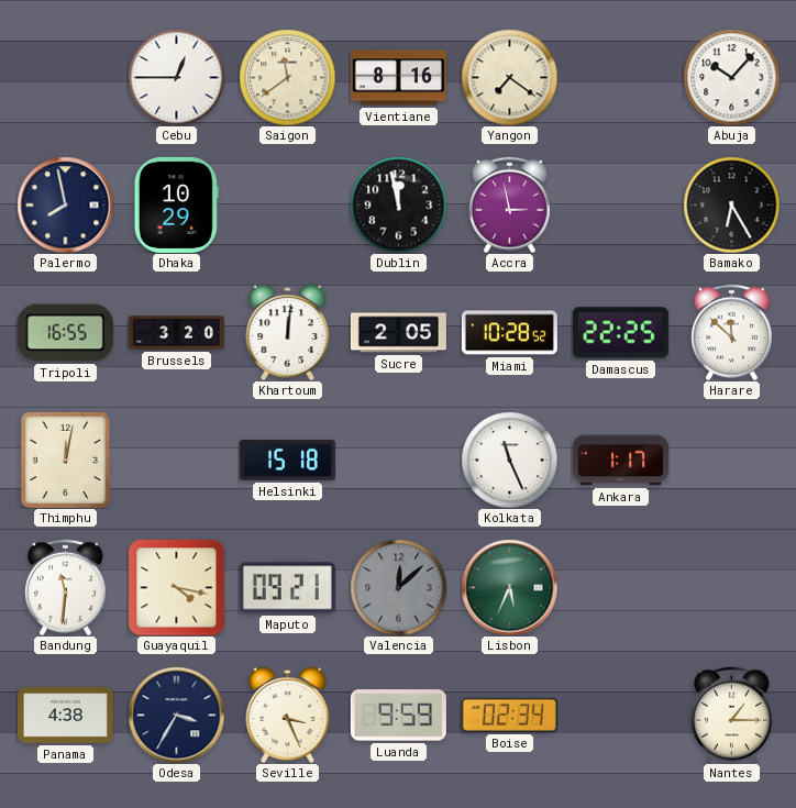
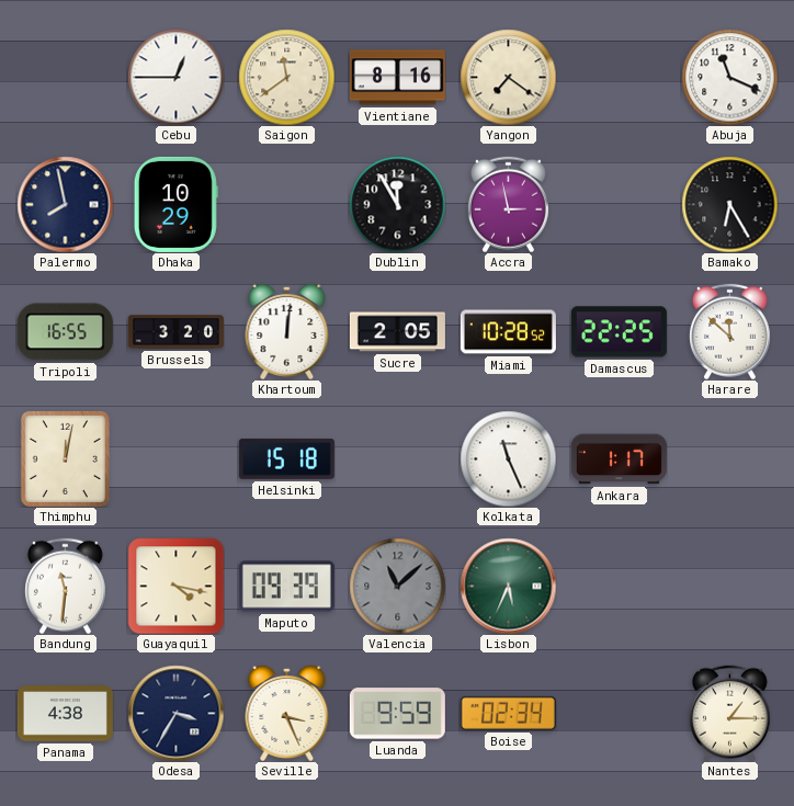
Abuja: 10:07 -> 11:19
Dublin: 11:58 -> 11:55
Maputo: 09:21 -> 09:39
Valencia: 12:08 -> 11:08
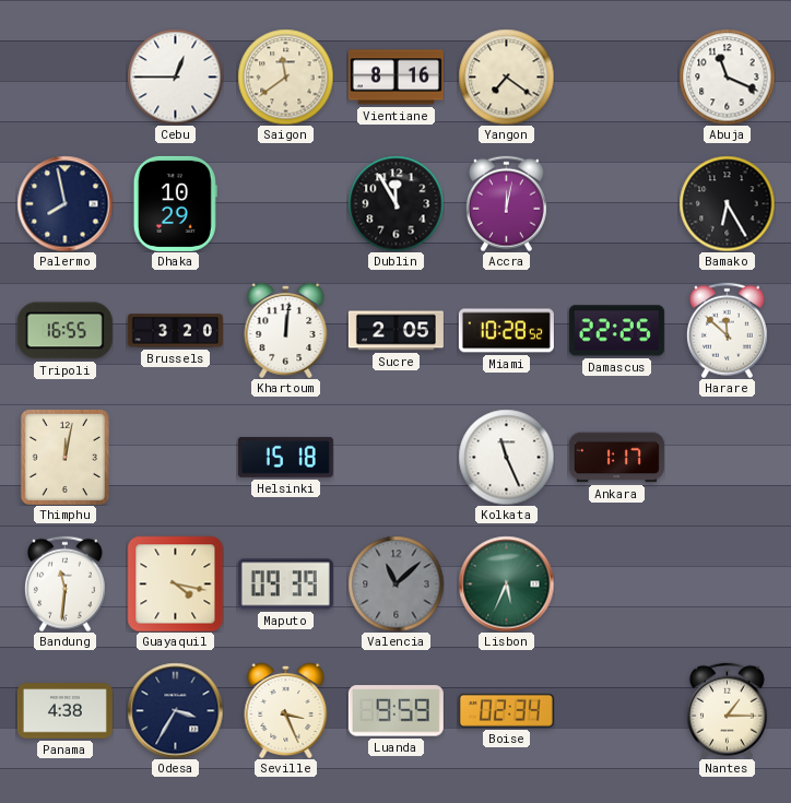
Accra: 2:58 -> 12:02
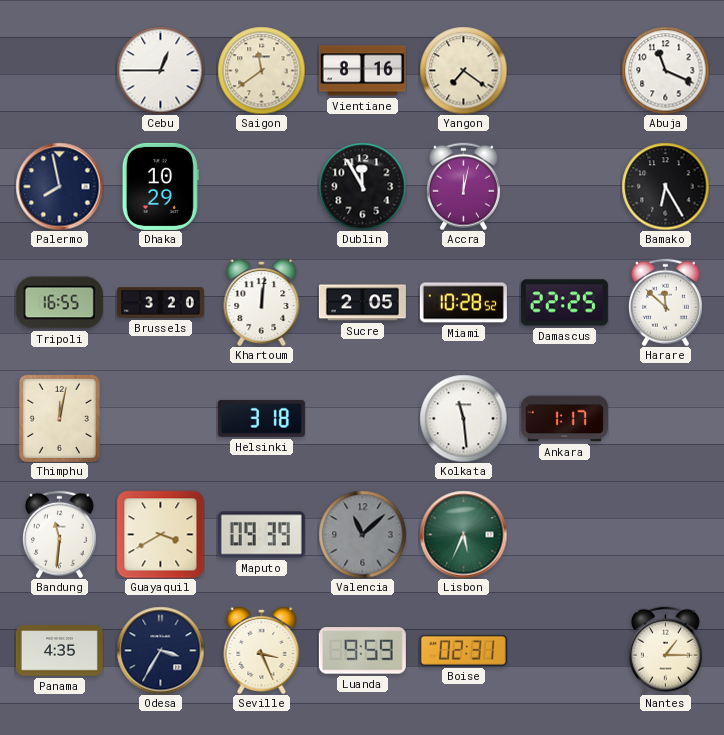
Helsinki: 15:18 -> 3:18
Kolkata: 11:26 -> 11:29
Guayaquil: 4:17 -> 3:40
Panama: 4:38 -> 4:35
Boise: 02:34 -> 02:31
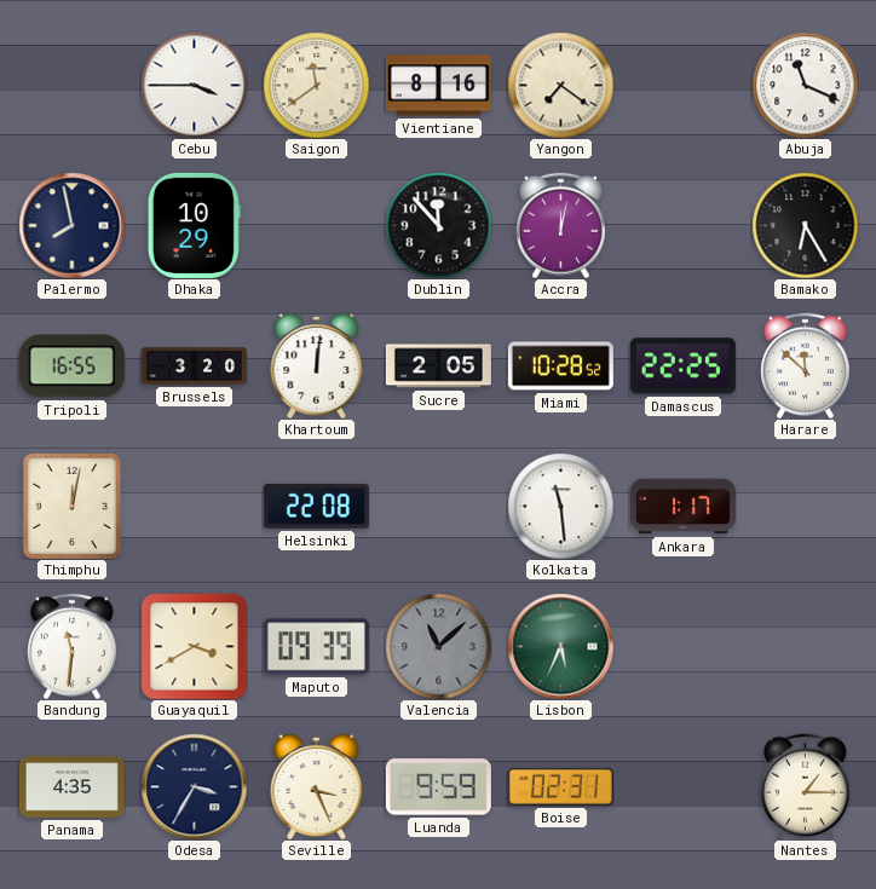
Cebu: 12:45 -> 3:45
Dublin: 11:55 -> 11:53
Helsinki: 3:18 -> 22:08
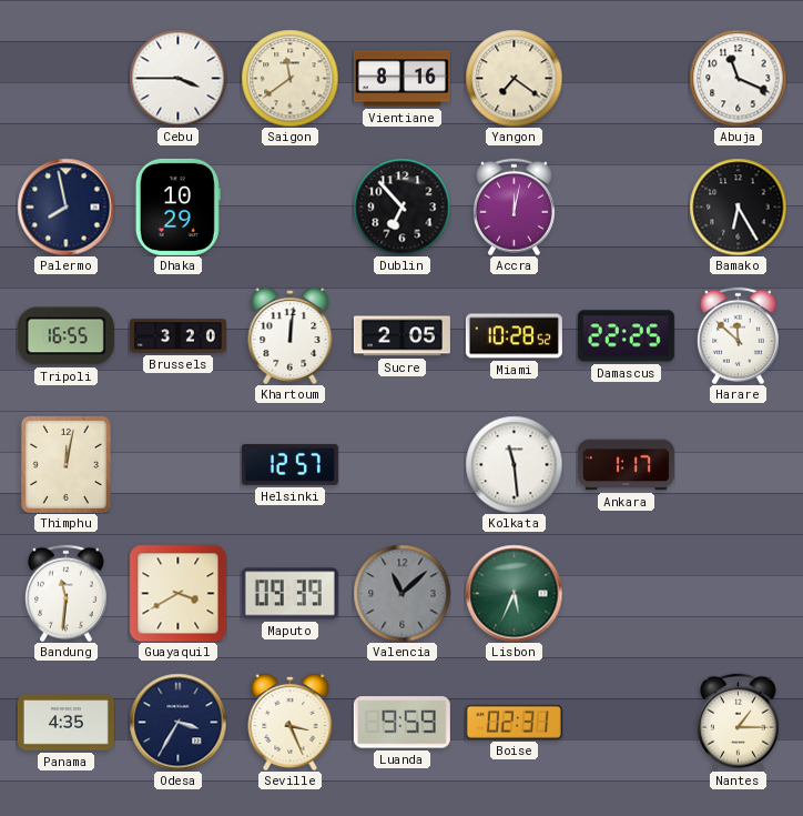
Dublin: 11:53 -> 6:53
Helsinki: 22:08 -> 12:57
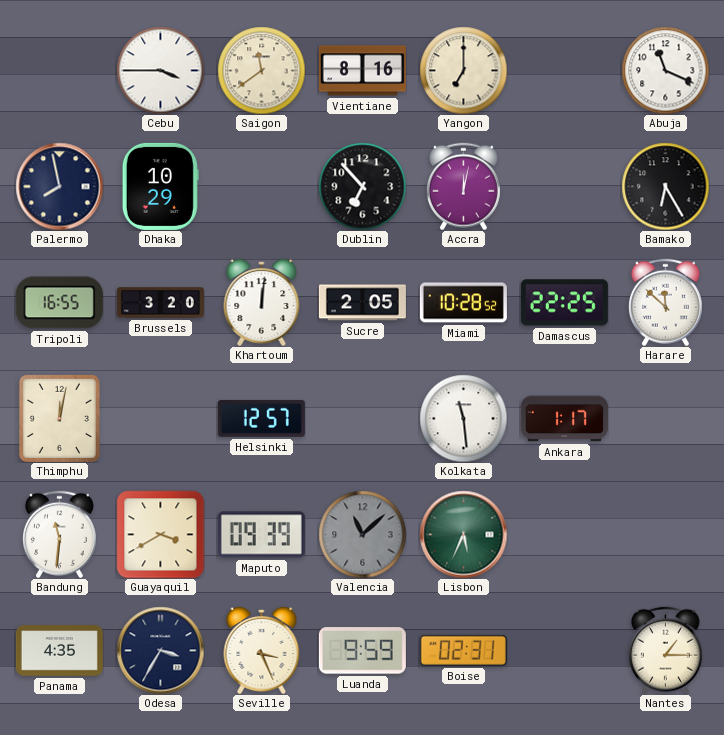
Yangon: 7:21 -> 7:00
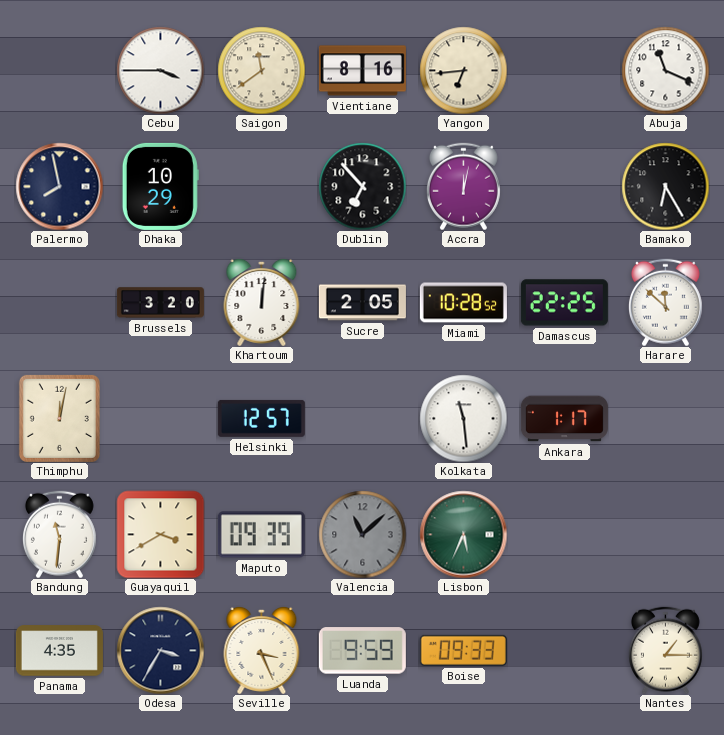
Yangon: 7:00 -> 6:44
Tripoli: 16:55 -> none
Boise: 02:31 -> 09:33
